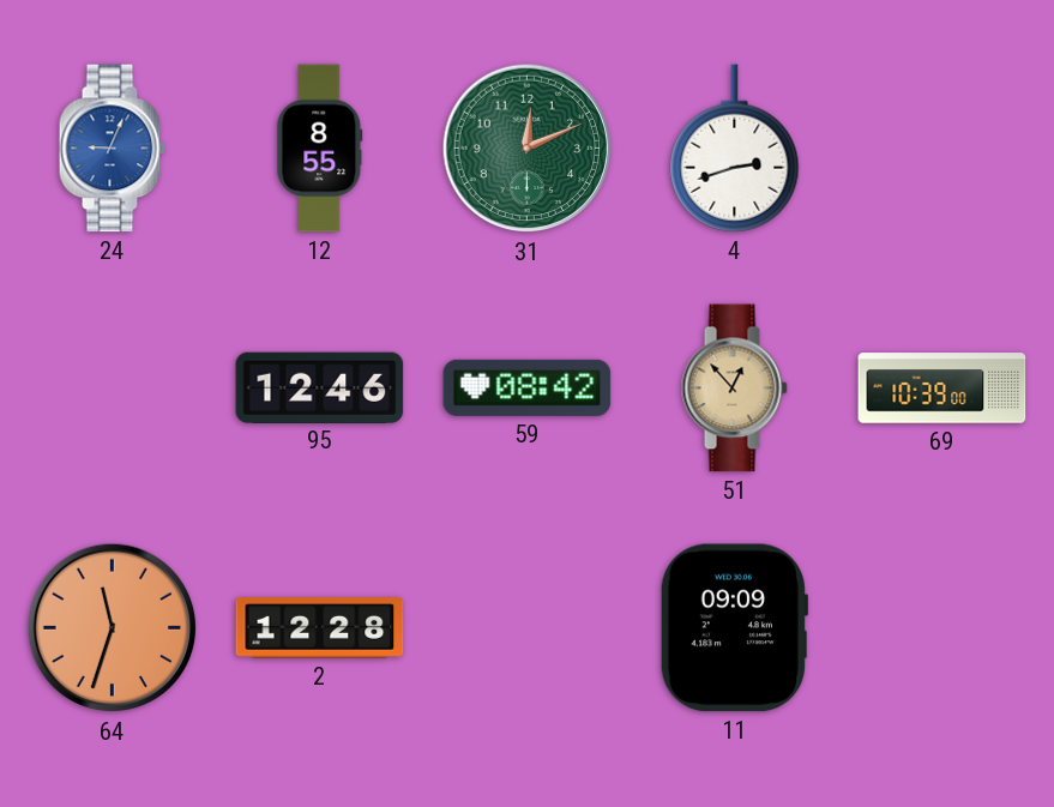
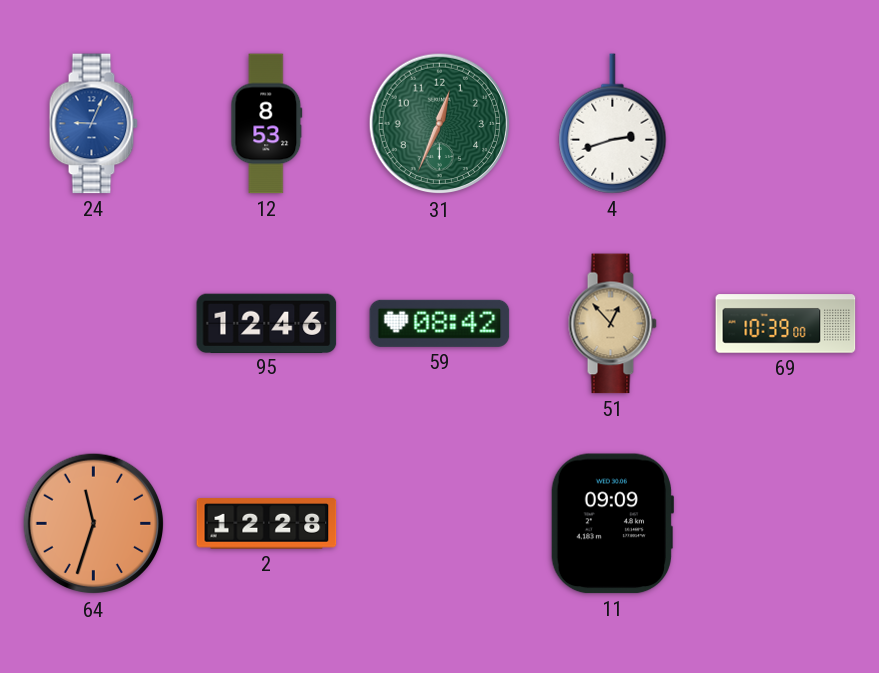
12: 8:55 -> 8:53
31: 12:11 -> 12:34
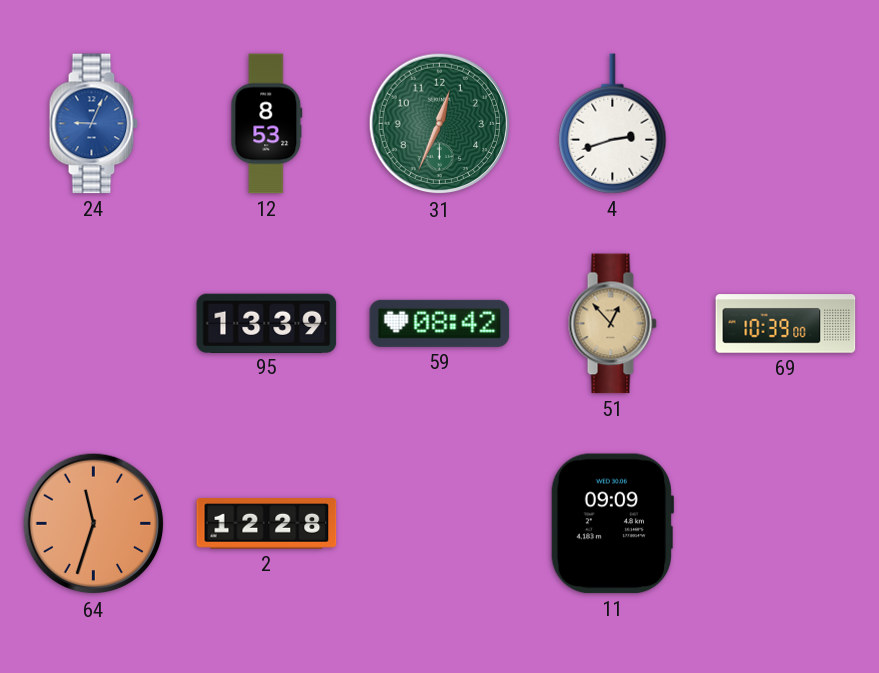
95: 12:46 -> 13:39
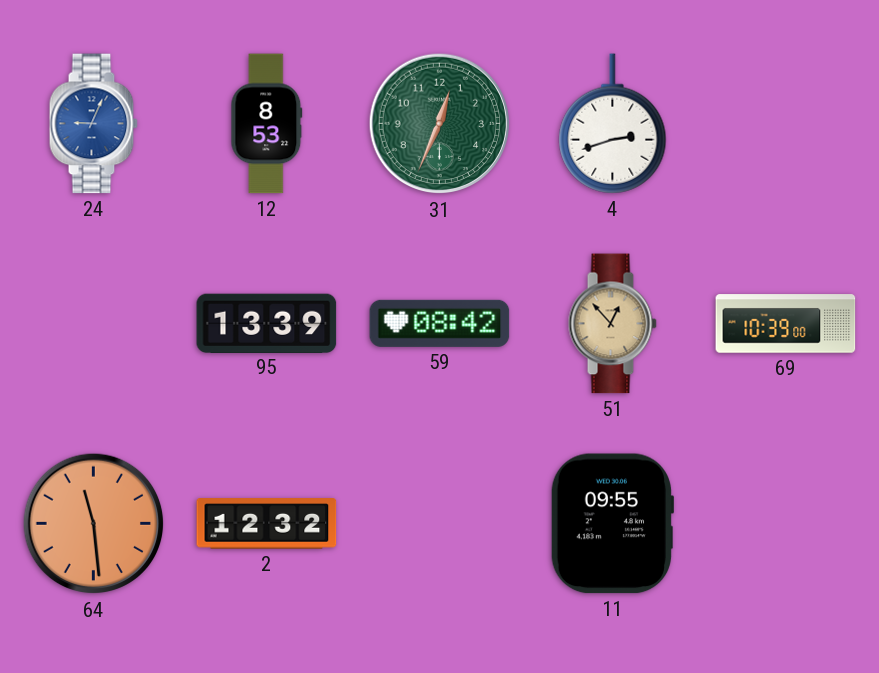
64: 11:33 -> 11:29
2: 12:28 -> 12:32
11: 09:09 -> 09:55
